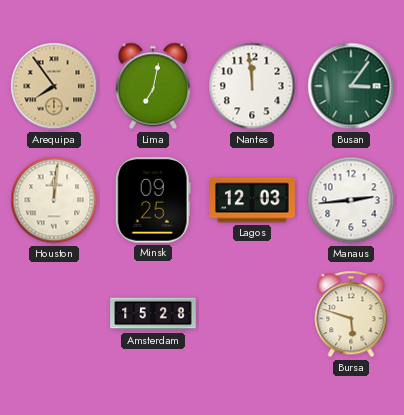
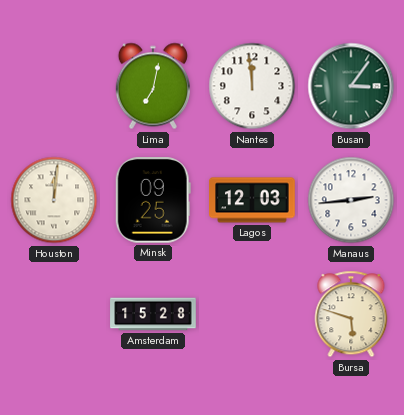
Arequipa: 7:54 -> none
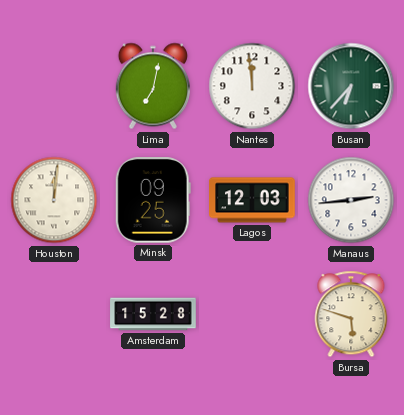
Busan: 3:06 -> 6:37
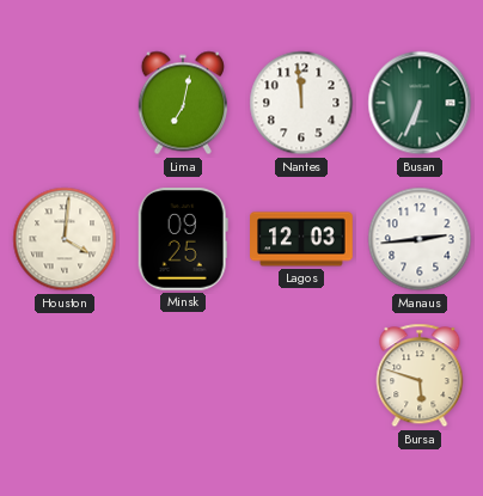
Busan: 6:37 -> 6:34
Houston: 12:01 -> 4:01
Amsterdam: 15:28 -> none
